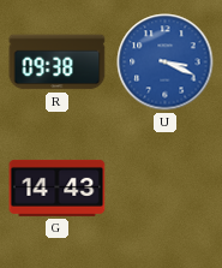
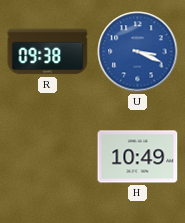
G: 14:43 -> none
H: none -> 10:49
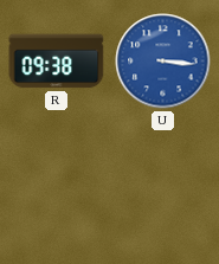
U: 3:19 -> 3:16
H: 10:49 -> none
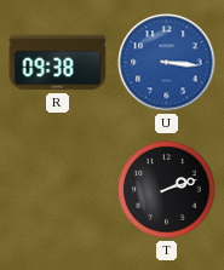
T: none -> 2:12
